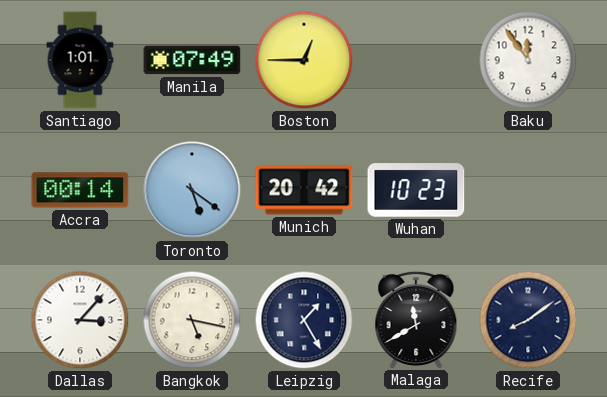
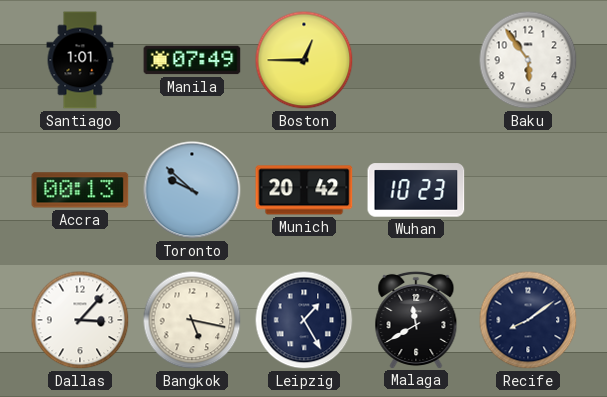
Baku: 11:54 -> 5:54
Accra: 00:14 -> 00:13
Toronto: 5:21 -> 9:52
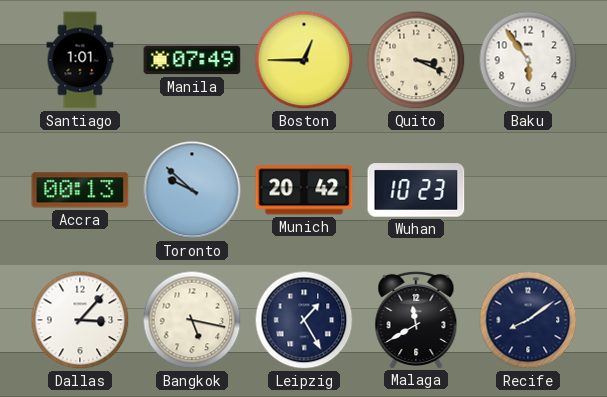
Quito: none -> 3:19
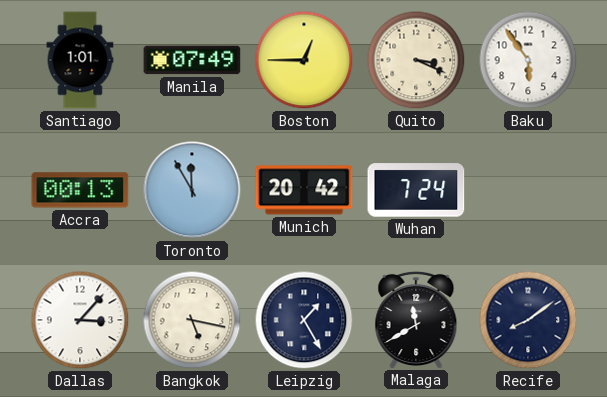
Toronto: 9:52 -> 11:55
Wuhan: 10:23 -> 7:24
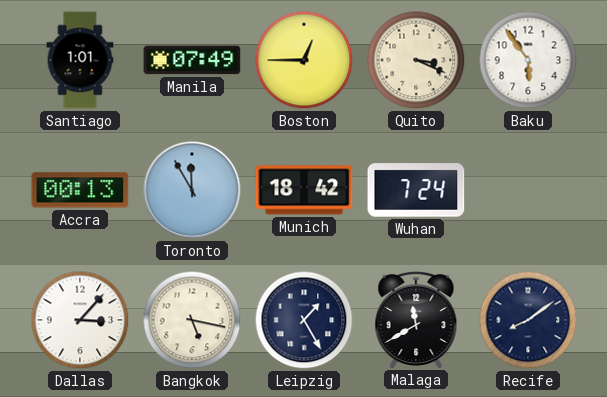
Munich: 20:42 -> 18:42
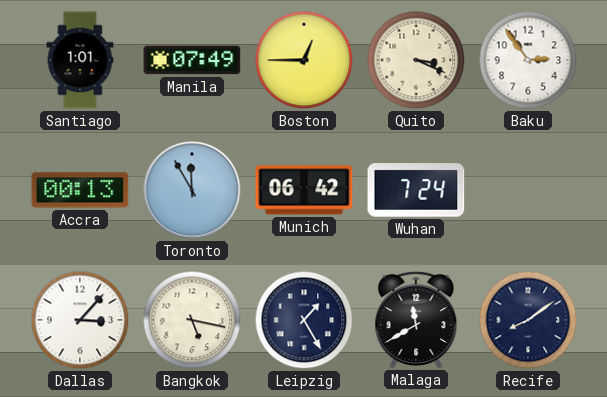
Baku: 5:54 -> 2:54
Munich: 18:42 -> 06:42
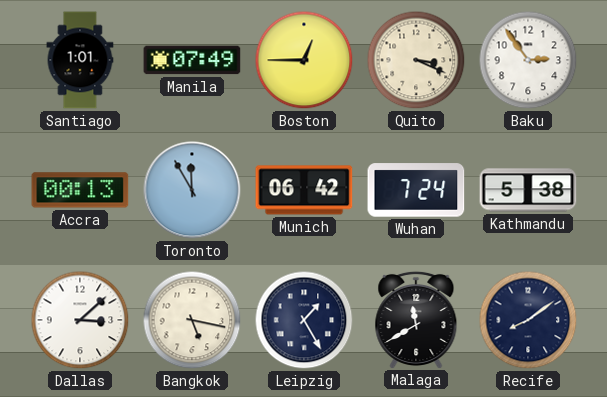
Kathmandu: none -> 5:38
Dallas: 3:07 -> 3:08
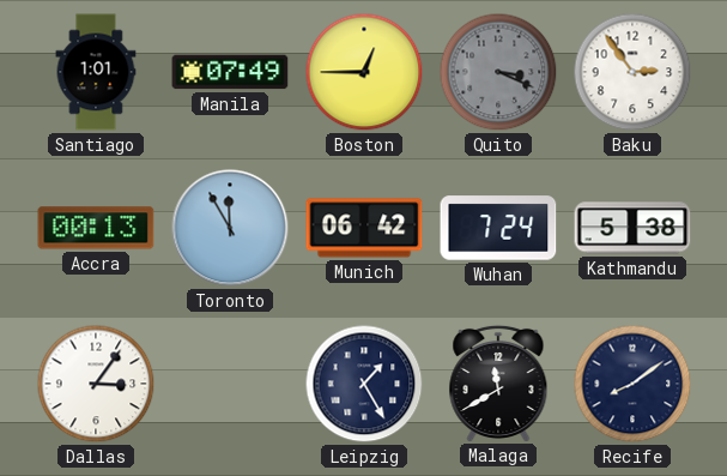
Quito dial: cream -> grey
Dallas: 3:08 -> 3:06
Bangkok: 5:17 -> none
